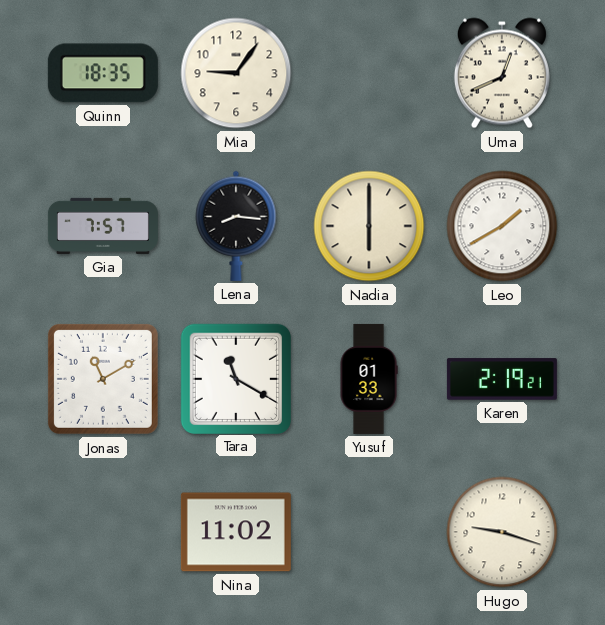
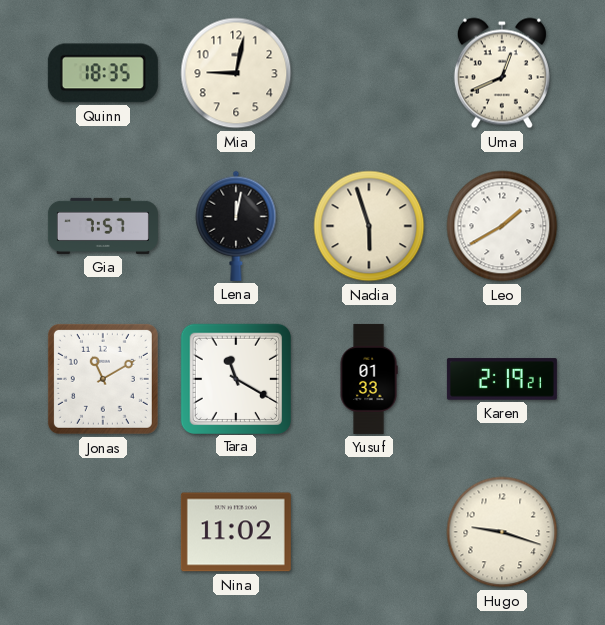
Mia: 9:06 -> 9:02
Lena: 8:16 -> 12:02
Nadia: 6:00 -> 5:57
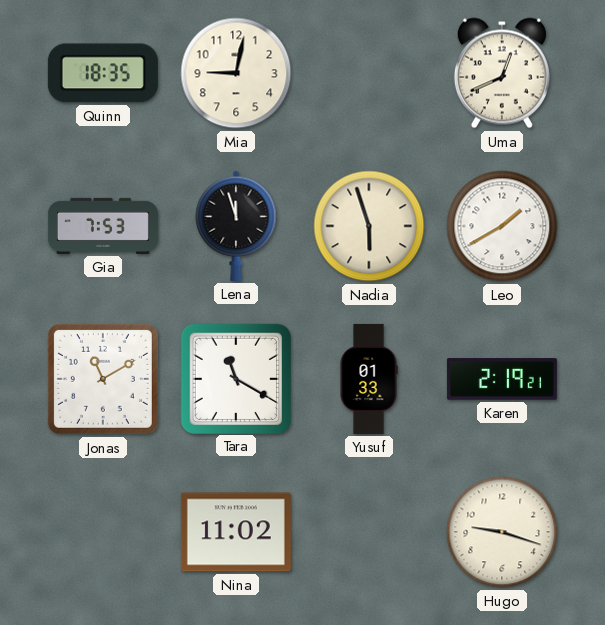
Gia: 7:57 -> 7:53
Lena: 12:02 -> 11:57
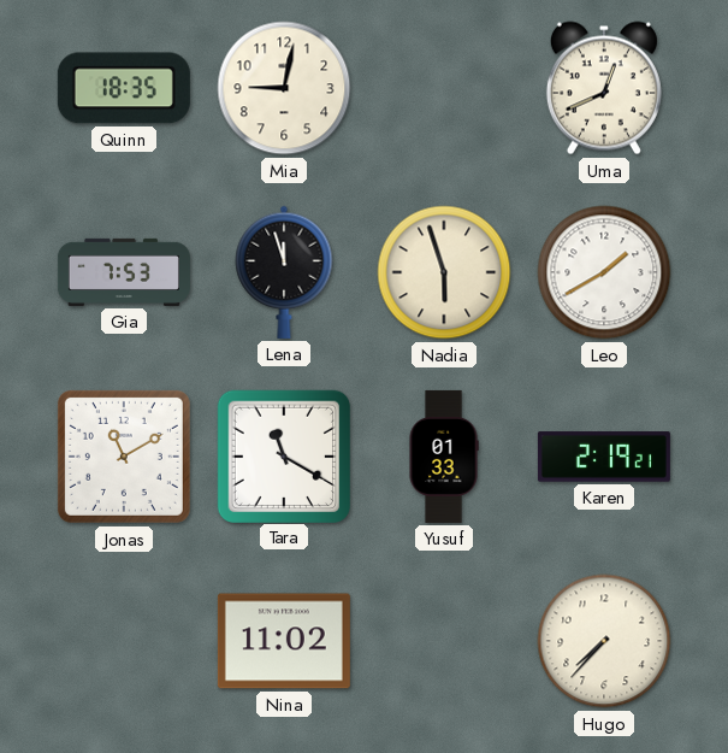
Hugo: 9:18 -> 7:37
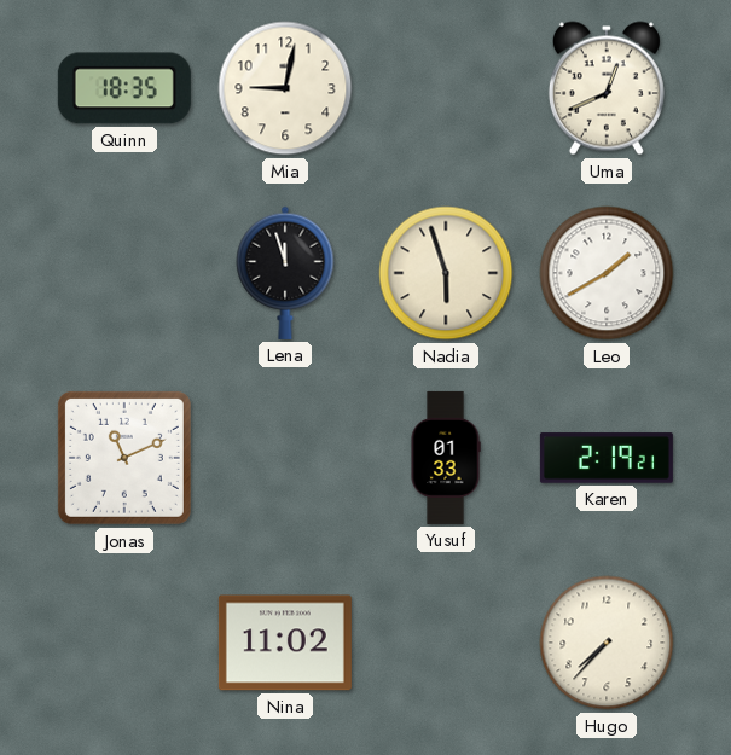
Gia: 7:53 -> none
Jonas: 11:10 -> 11:11
Tara: 11:20 -> none
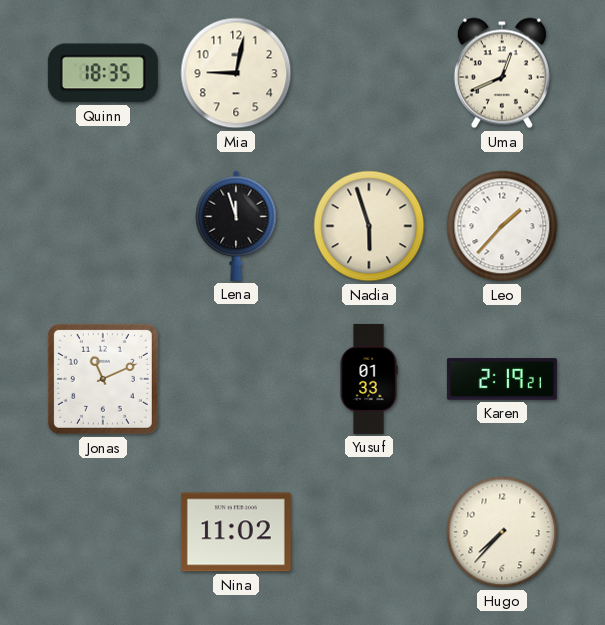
Leo: 1:40 -> 1:37
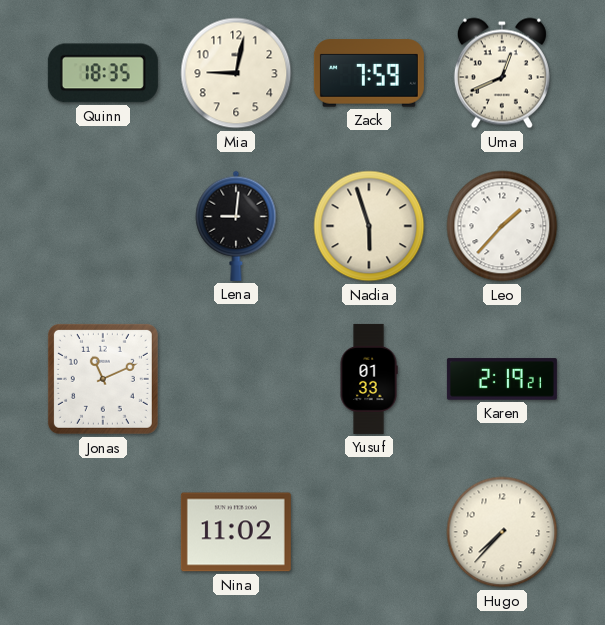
Zack: none -> 7:59
Lena: 11:57 -> 9:01
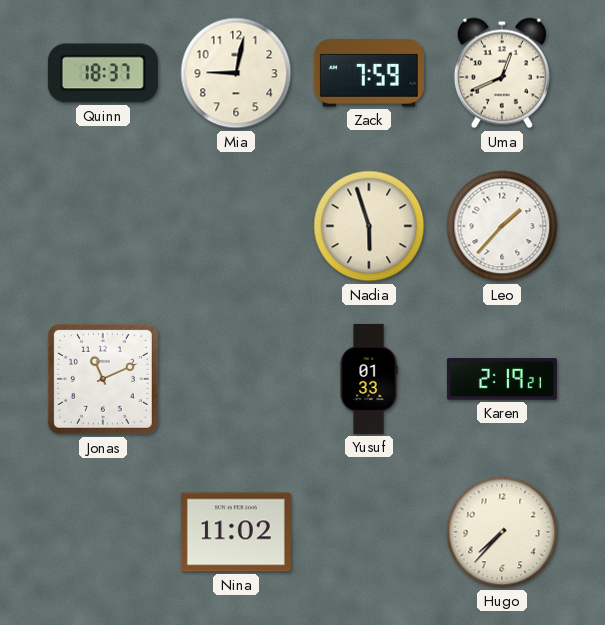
Quinn: 18:35 -> 18:37
Lena: 9:01 -> none
